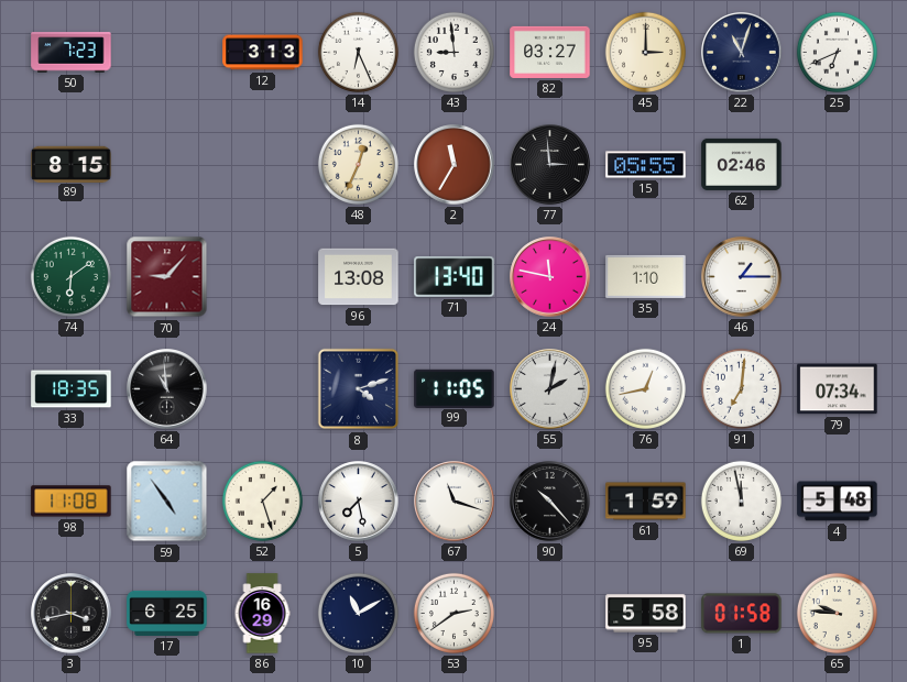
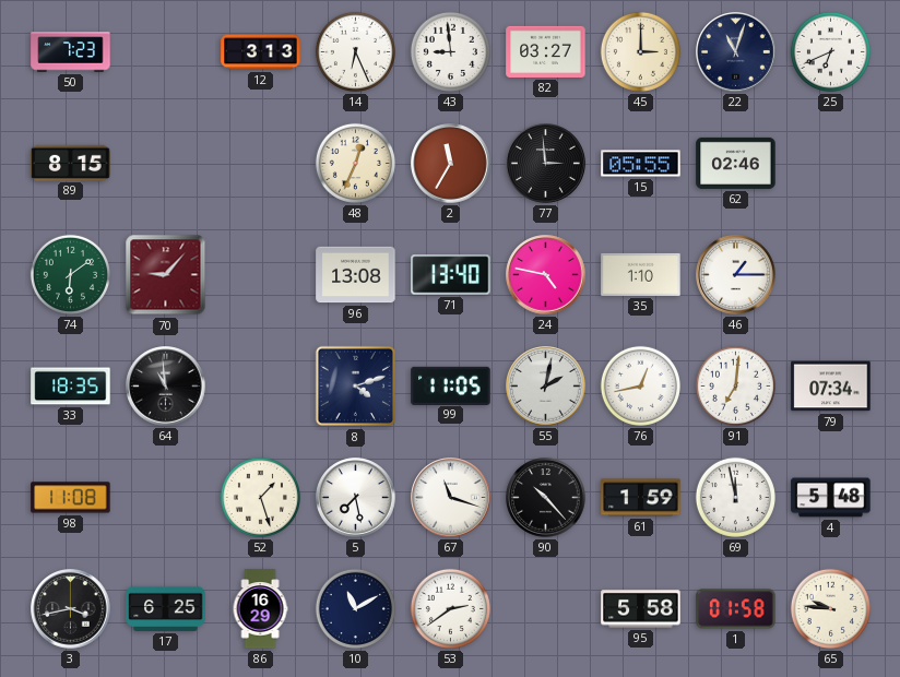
24: 11:47 -> 4:47
59: 4:54 -> none
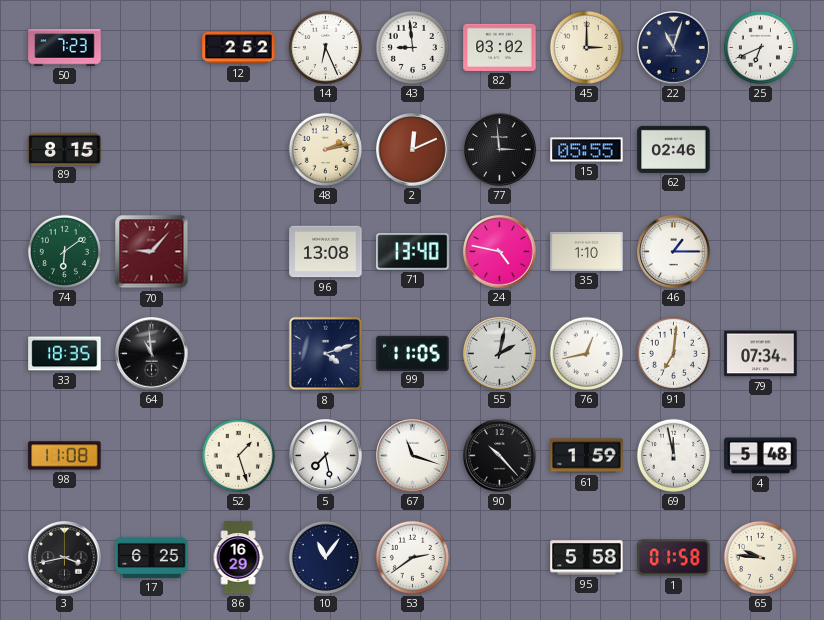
12: 3:13 -> 2:52
82: 03:27 -> 03:02
48: 12:34 -> 2:13
2: 11:35 -> 12:11
10: 11:10 -> 11:06
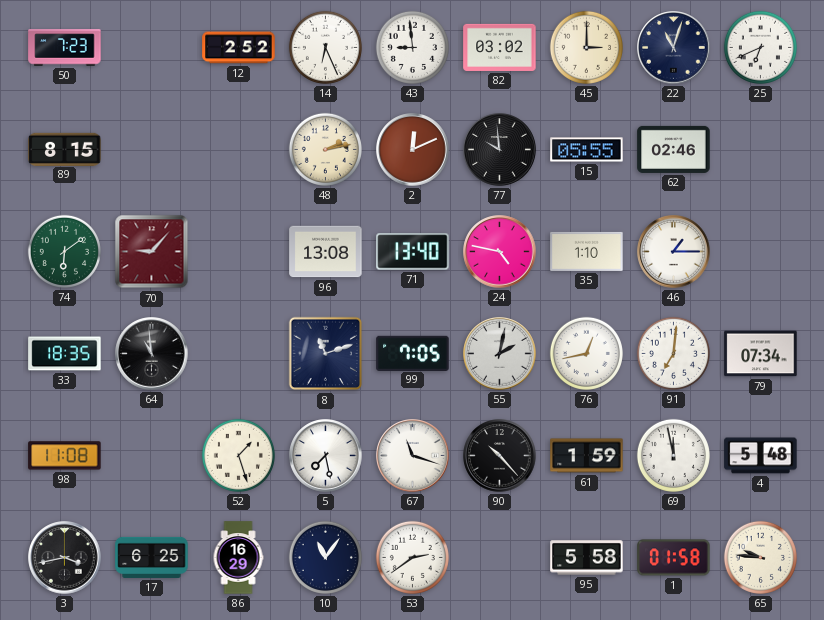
77: 2:59 -> 9:59
8: 4:12 -> 11:12
99: 11:05 -> 7:05
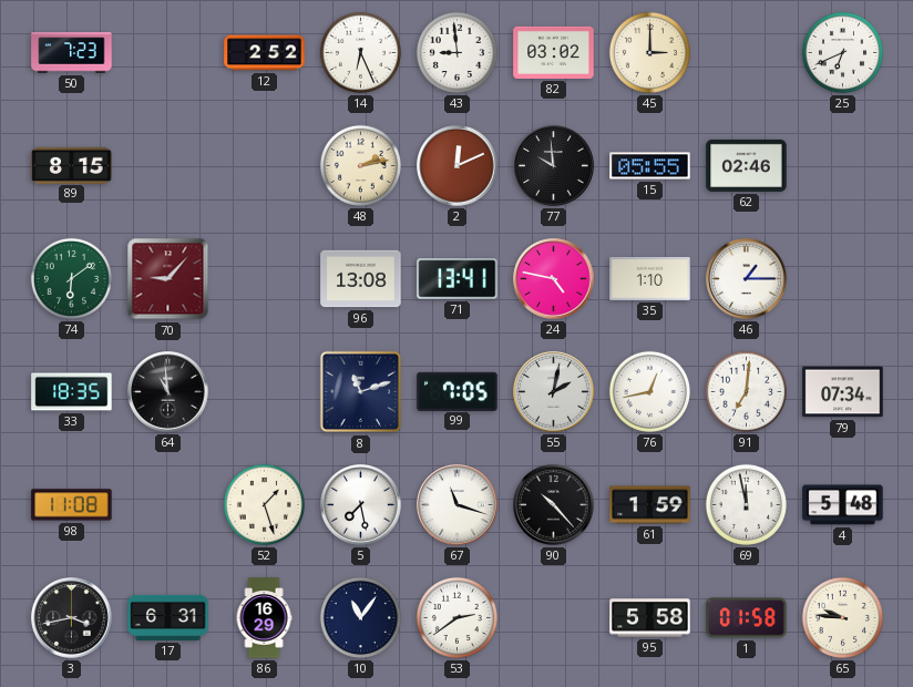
22: 11:03 -> none
71: 13:40 -> 13:41
17: 6:25 -> 6:31
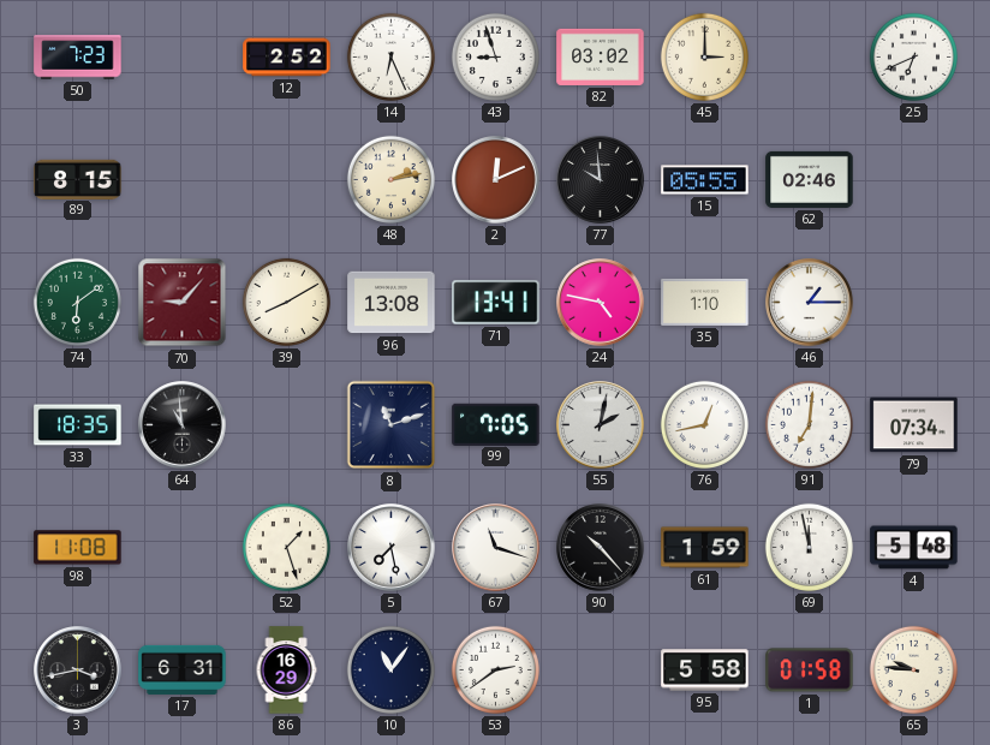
43: 8:59 -> 8:57
39: none -> 8:10
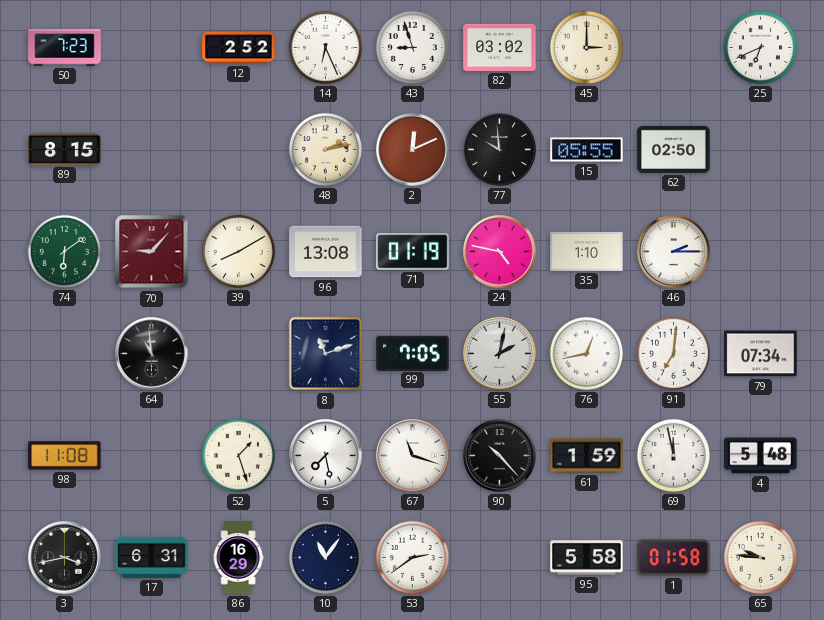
62: 02:46 -> 02:50
71: 13:41 -> 01:19
46: 1:15 -> 2:15
33: 18:35 -> none
